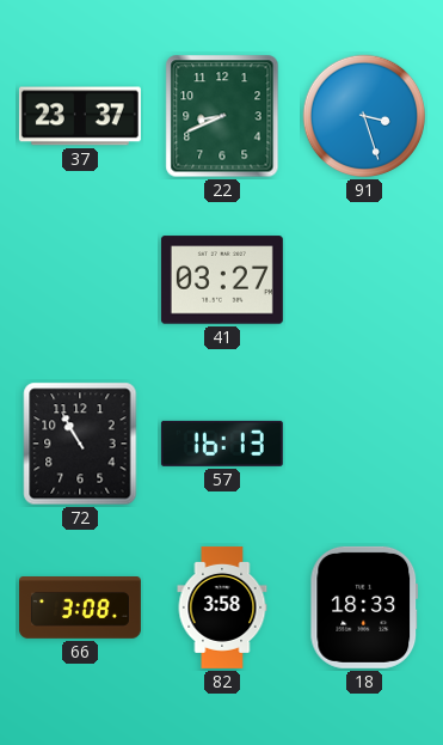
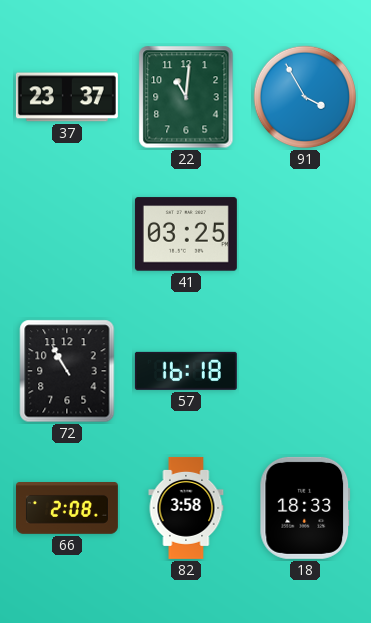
22: 8:41 -> 11:01
91: 3:27 -> 3:55
41: 03:27 -> 03:25
57: 16:13 -> 16:18
66: 3:08 -> 2:08
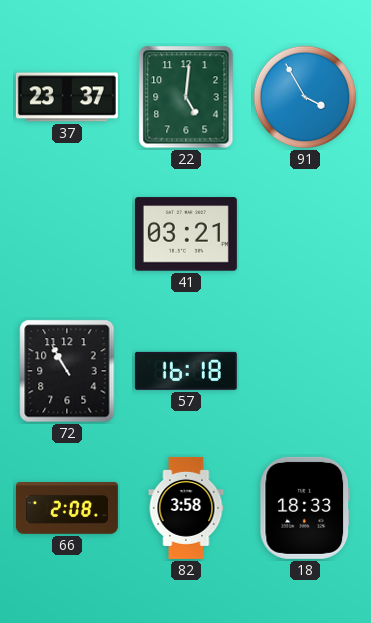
22: 11:01 -> 5:01
41: 03:25 -> 03:21
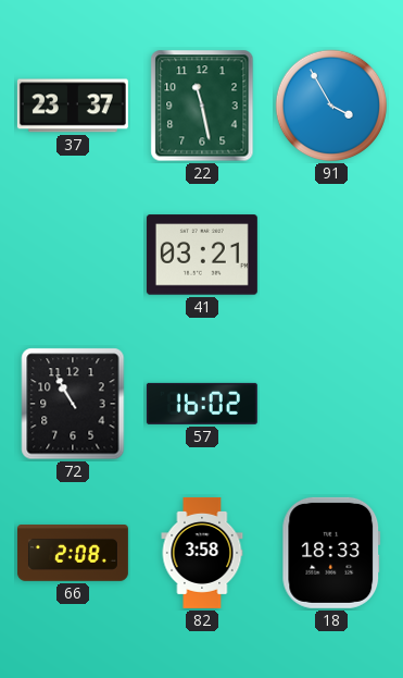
22: 5:01 -> 11:28
57: 16:18 -> 16:02
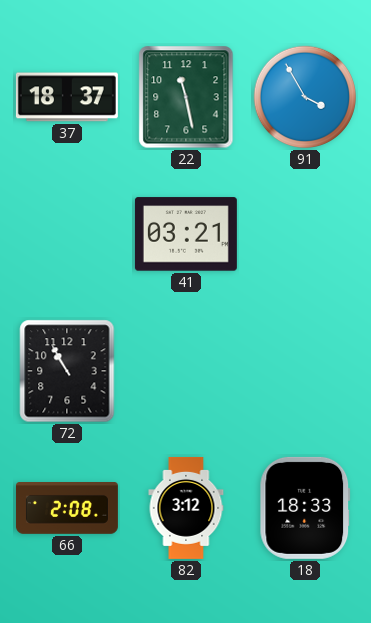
37: 23:37 -> 18:37
57: 16:02 -> none
82: 3:58 -> 3:12
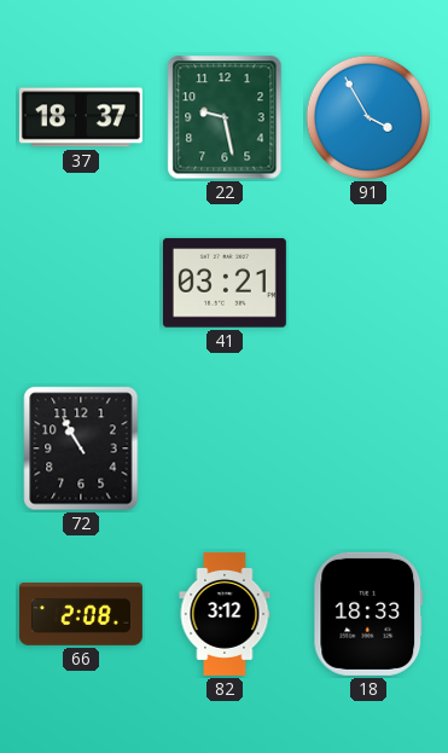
22: 11:28 -> 9:28
